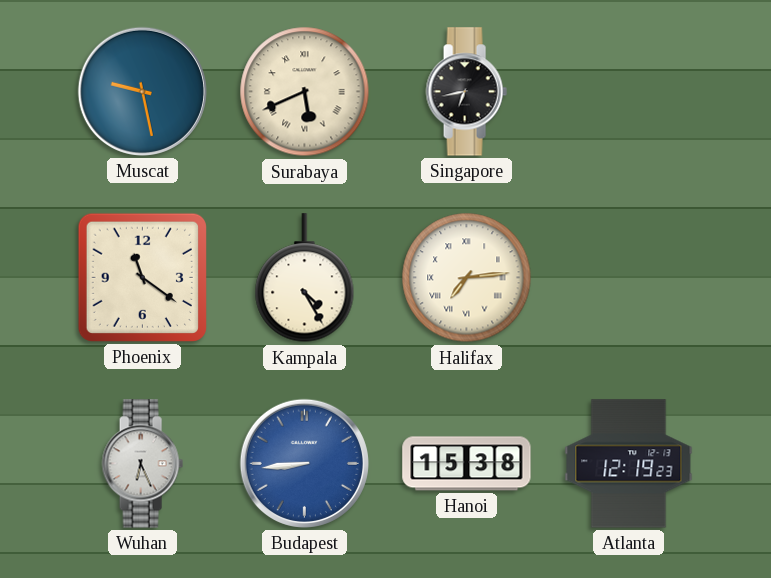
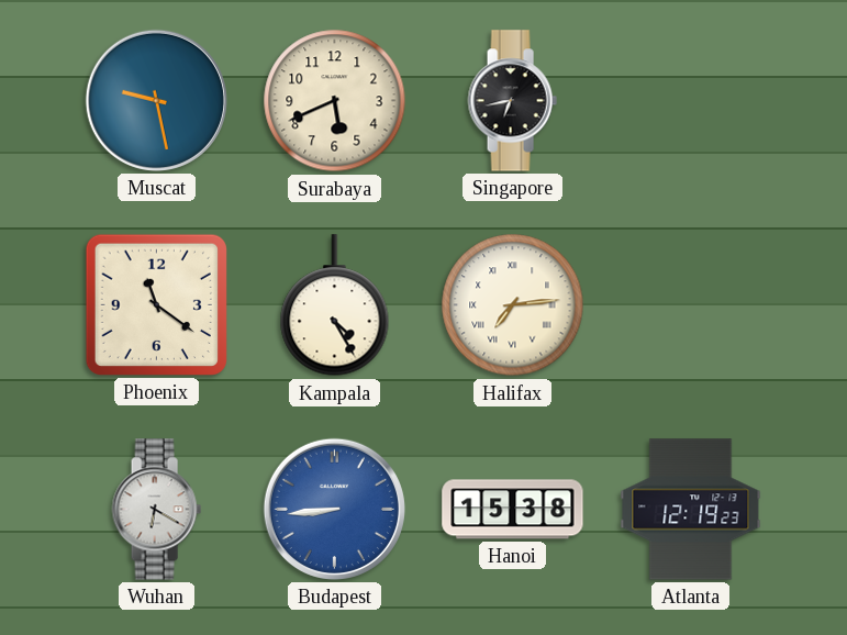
Surabaya numerals: Roman -> Arabic
Wuhan: 6:26 -> 6:20
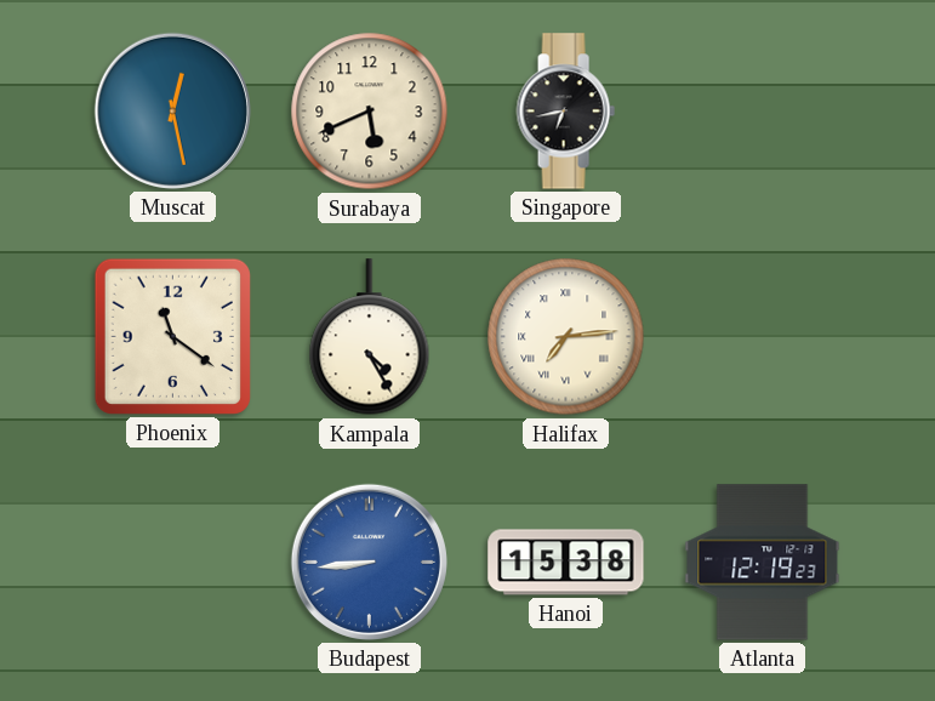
Muscat: 9:28 -> 12:28
Wuhan: 6:20 -> none
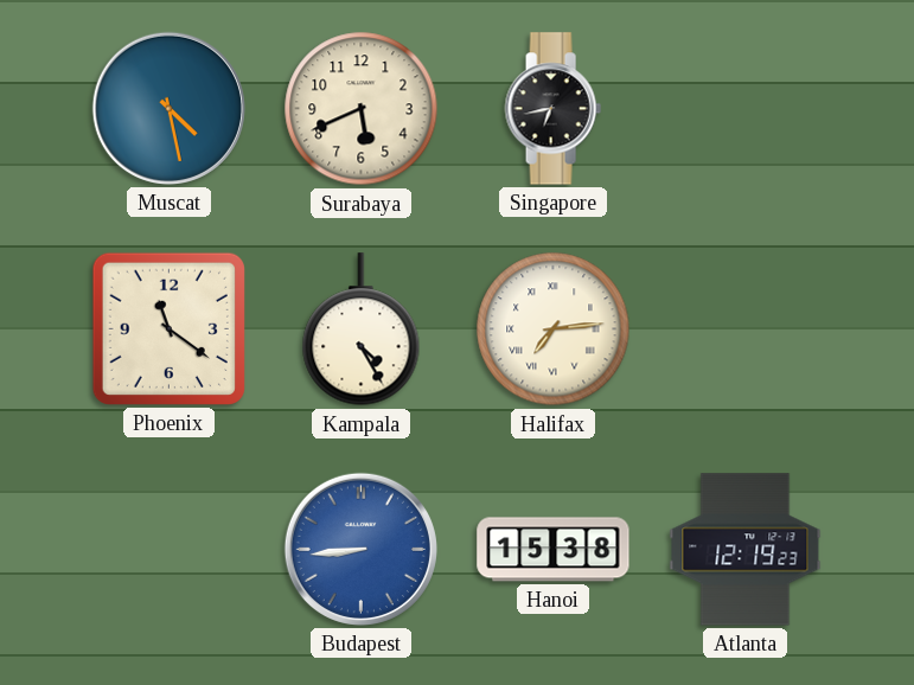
Muscat: 12:28 -> 4:28
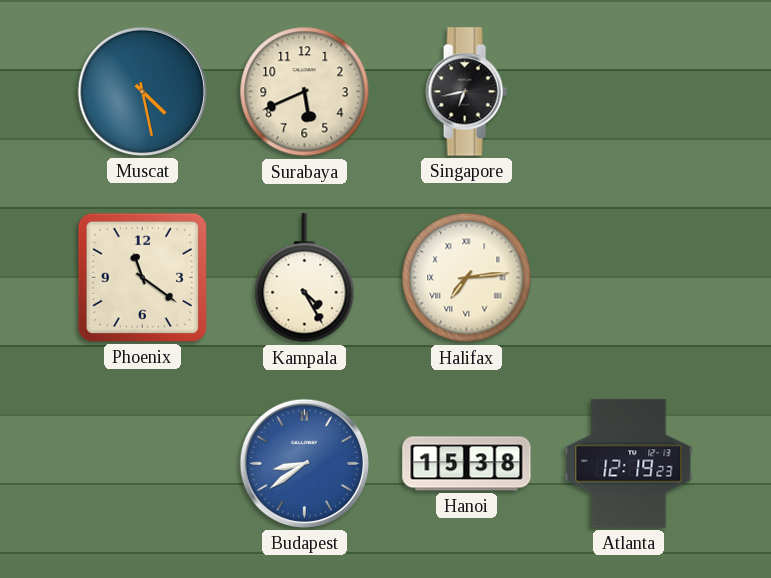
Budapest: 8:44 -> 8:39
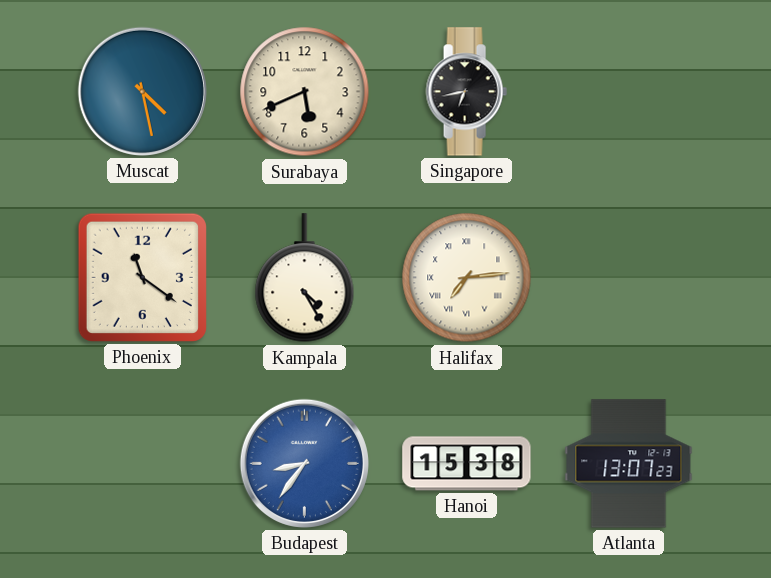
Budapest: 8:39 -> 8:36
Atlanta: 12:19 -> 13:07
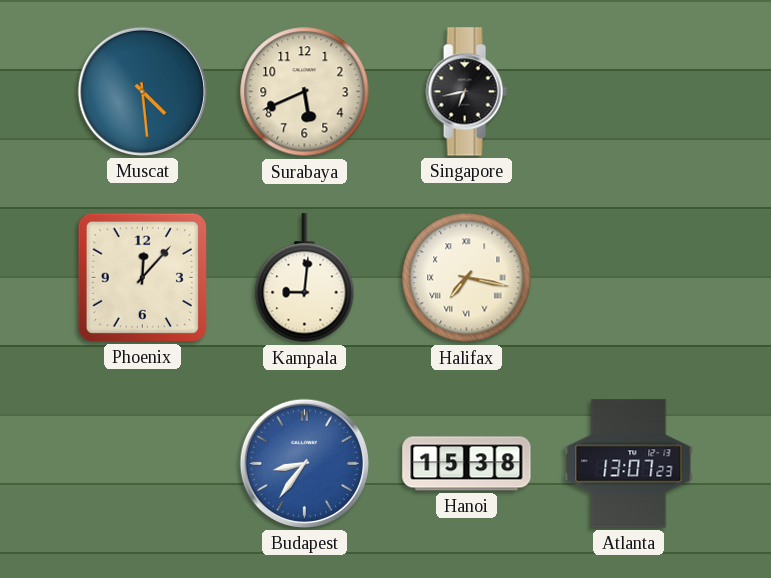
Muscat: 4:28 -> 4:29
Phoenix: 11:21 -> 12:07
Kampala: 4:25 -> 9:01
Halifax: 7:14 -> 7:17
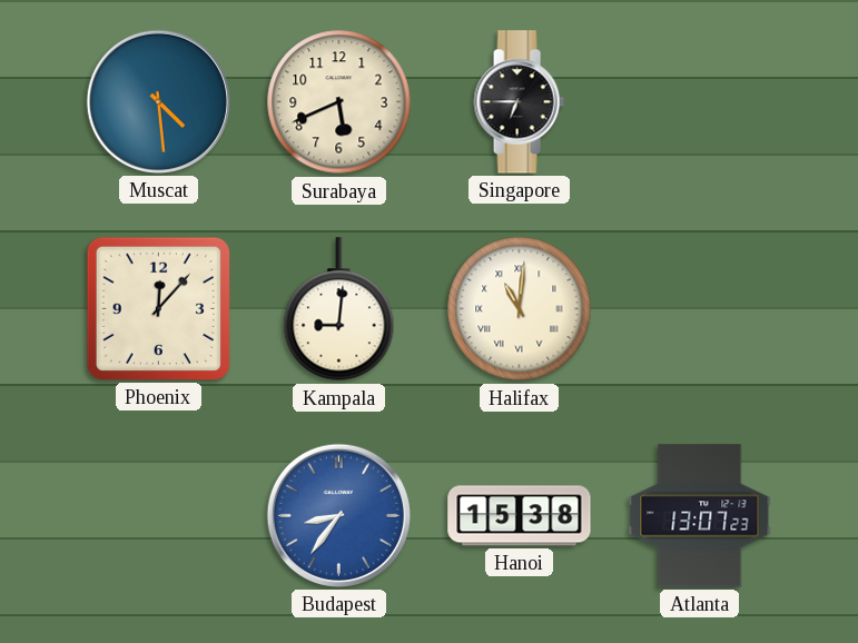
Singapore: 6:43 -> 6:45
Halifax: 7:17 -> 11:01
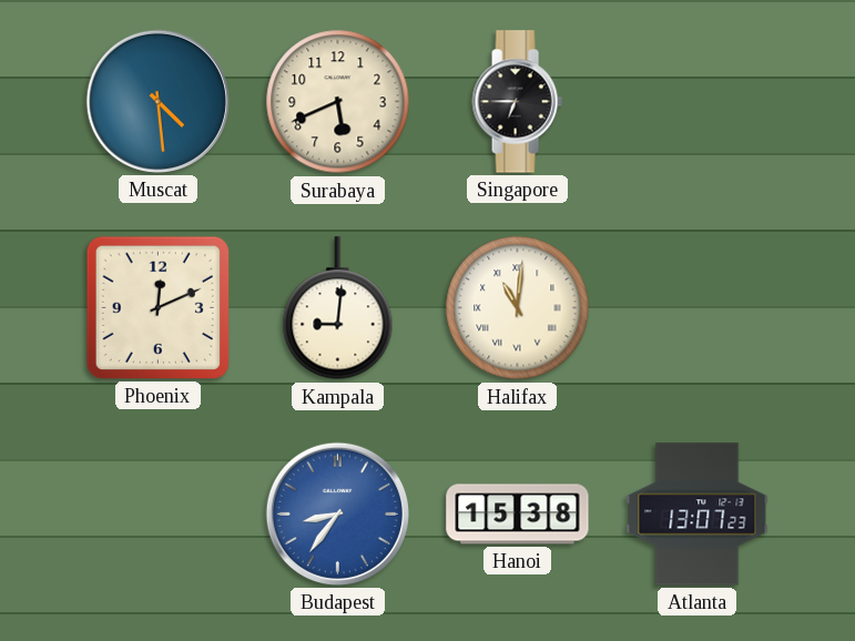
Phoenix: 12:07 -> 12:11
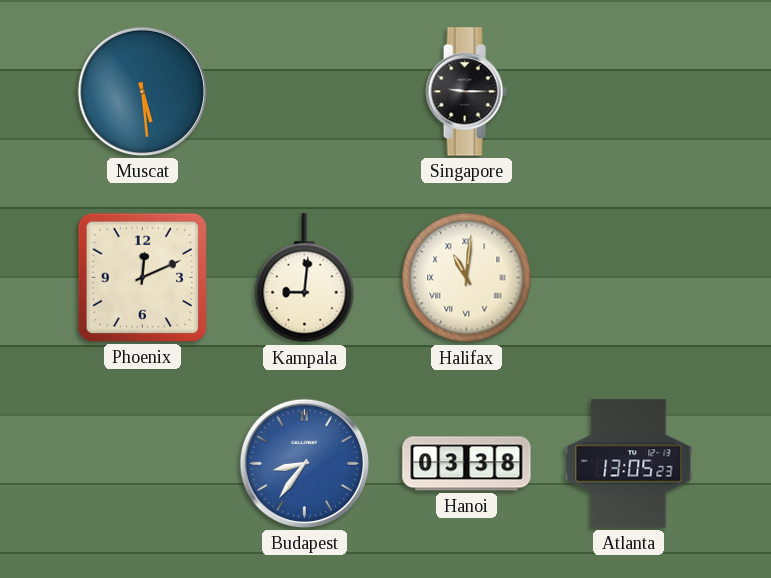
Muscat: 4:29 -> 5:29
Surabaya: 5:41 -> none
Singapore: 6:45 -> 9:15
Hanoi: 15:38 -> 03:38
Atlanta: 13:07 -> 13:05
